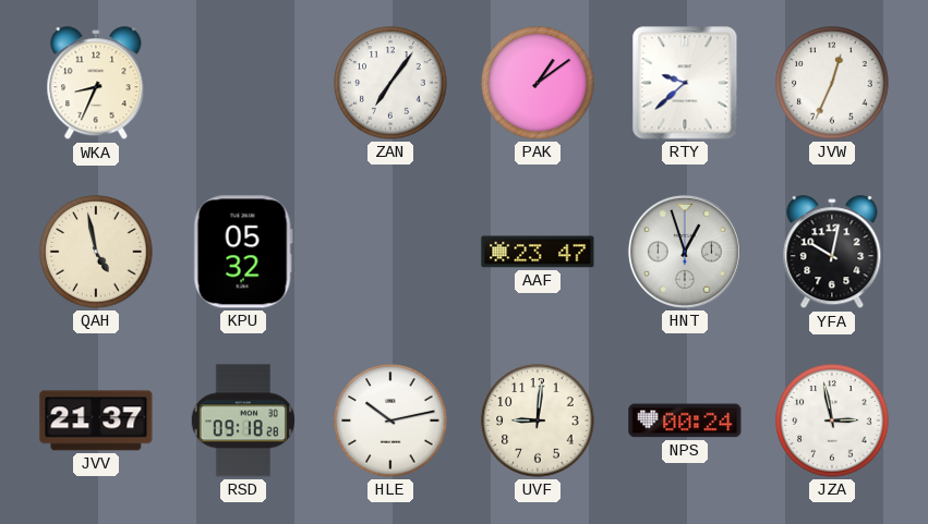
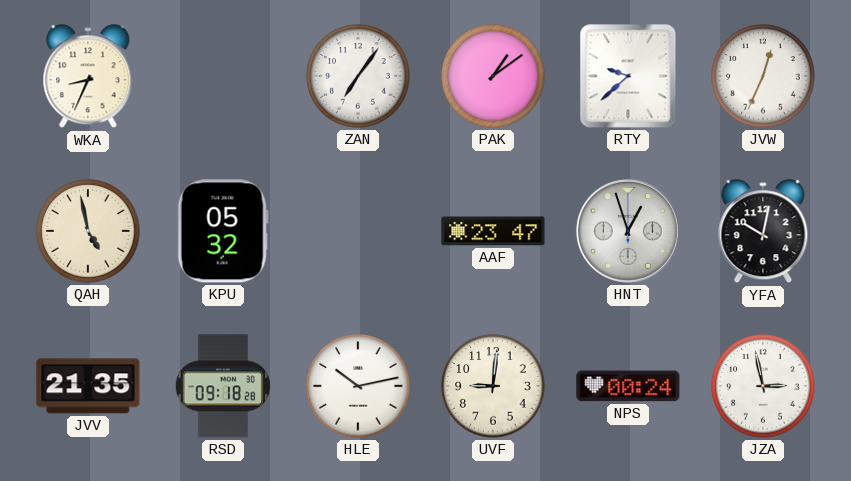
JVV: 21:37 -> 21:35
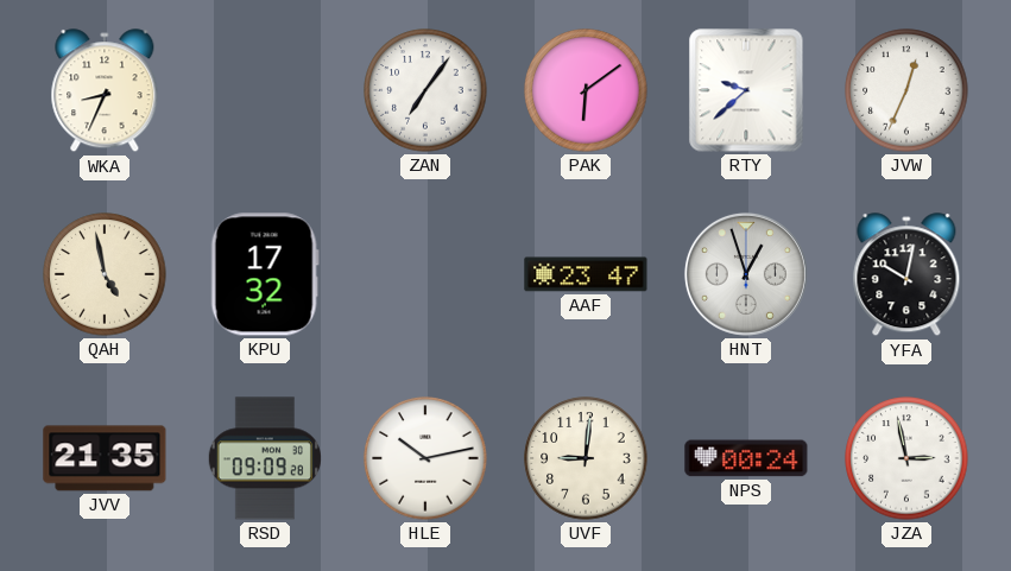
PAK: 1:09 -> 6:09
KPU: 05:32 -> 17:32
RSD: 09:18 -> 09:09
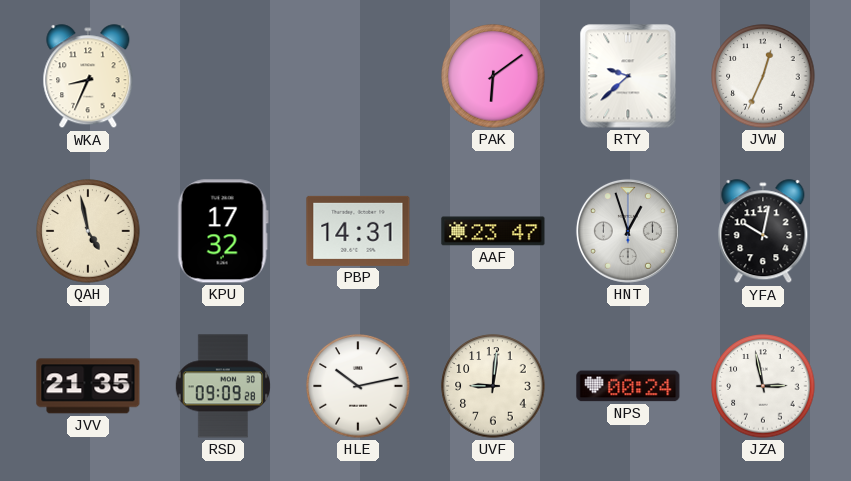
ZAN: 7:06 -> none
PBP: none -> 14:31
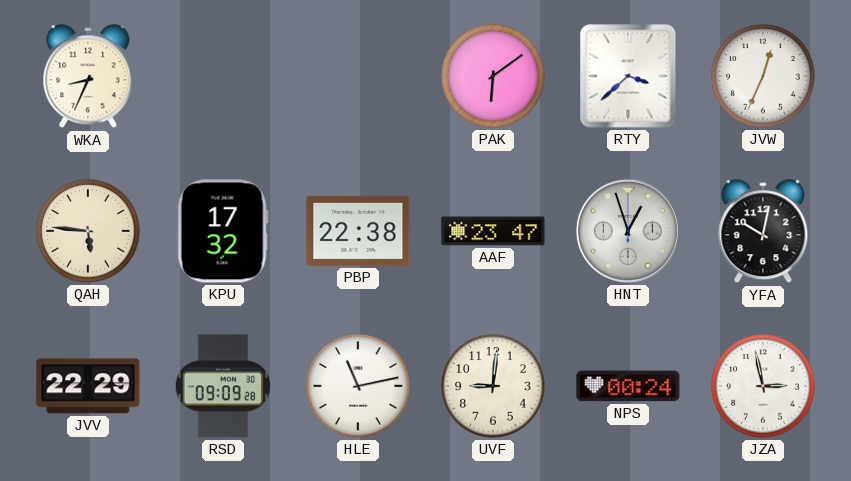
RTY: 9:38 -> 3:38
QAH: 4:58 -> 5:46
PBP: 14:31 -> 22:38
JVV: 21:35 -> 22:29
HLE: 10:13 -> 11:13
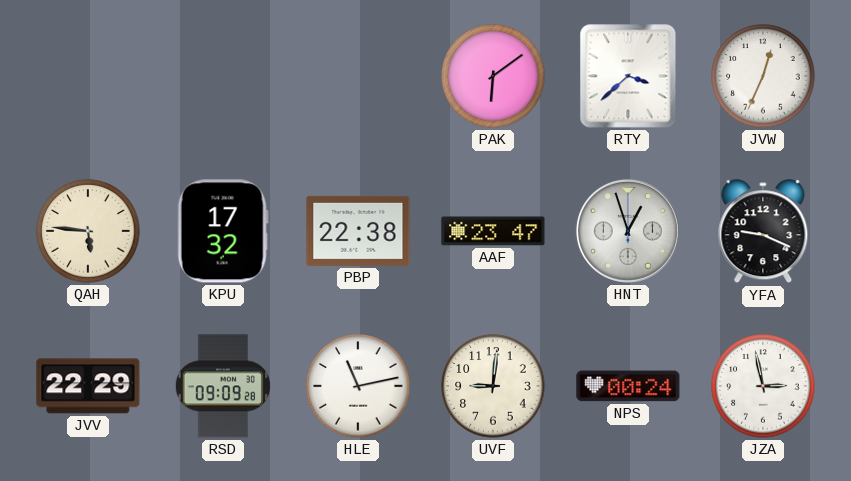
WKA: 8:34 -> none
YFA: 10:02 -> 9:19
